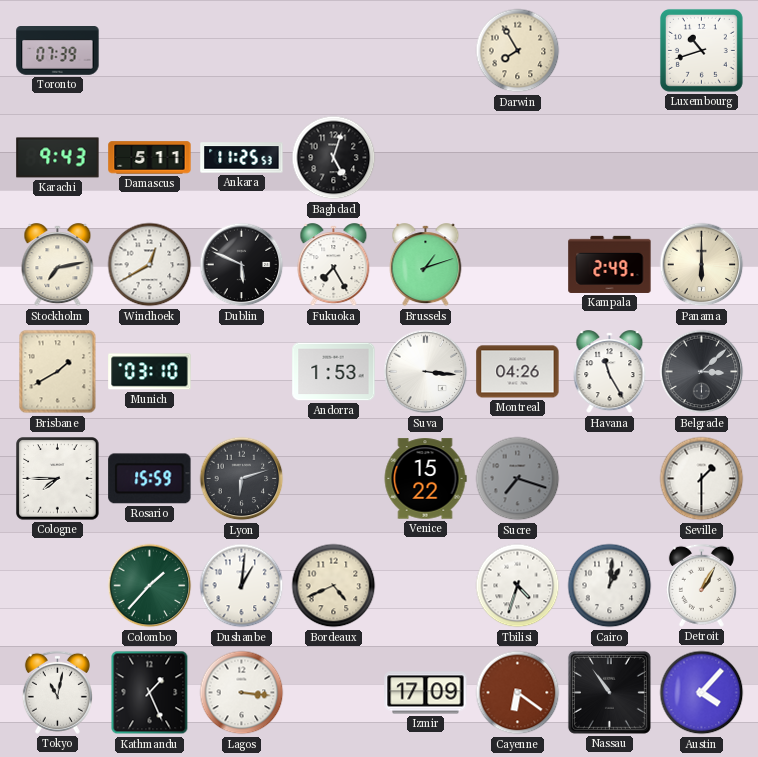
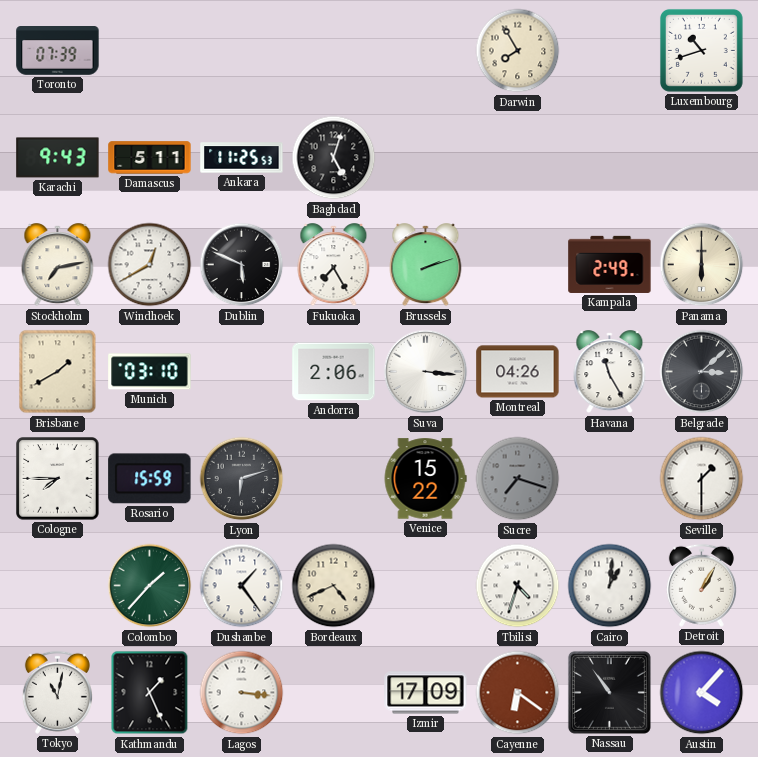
Brussels: 1:12 -> 2:12
Andorra: 1:53 -> 2:06
Dushanbe: 1:01 -> 1:24
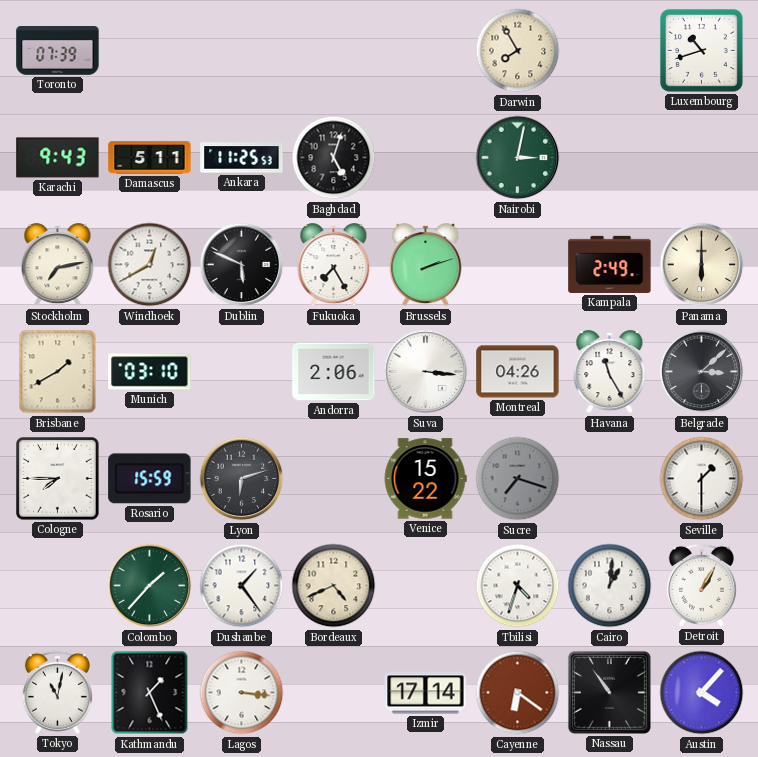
Nairobi: none -> 3:02
Izmir: 17:09 -> 17:14
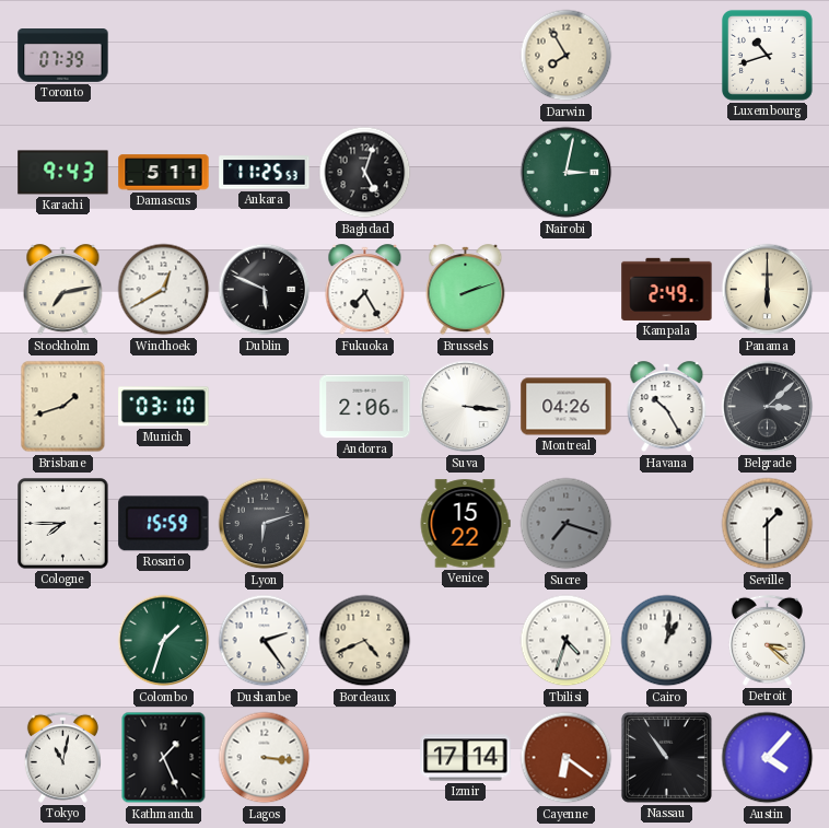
Brisbane: 1:40 -> 1:42
Havana: 11:25 -> 10:25
Colombo: 1:37 -> 1:33
Dushanbe: 1:24 -> 2:24
Detroit: 1:05 -> 3:22
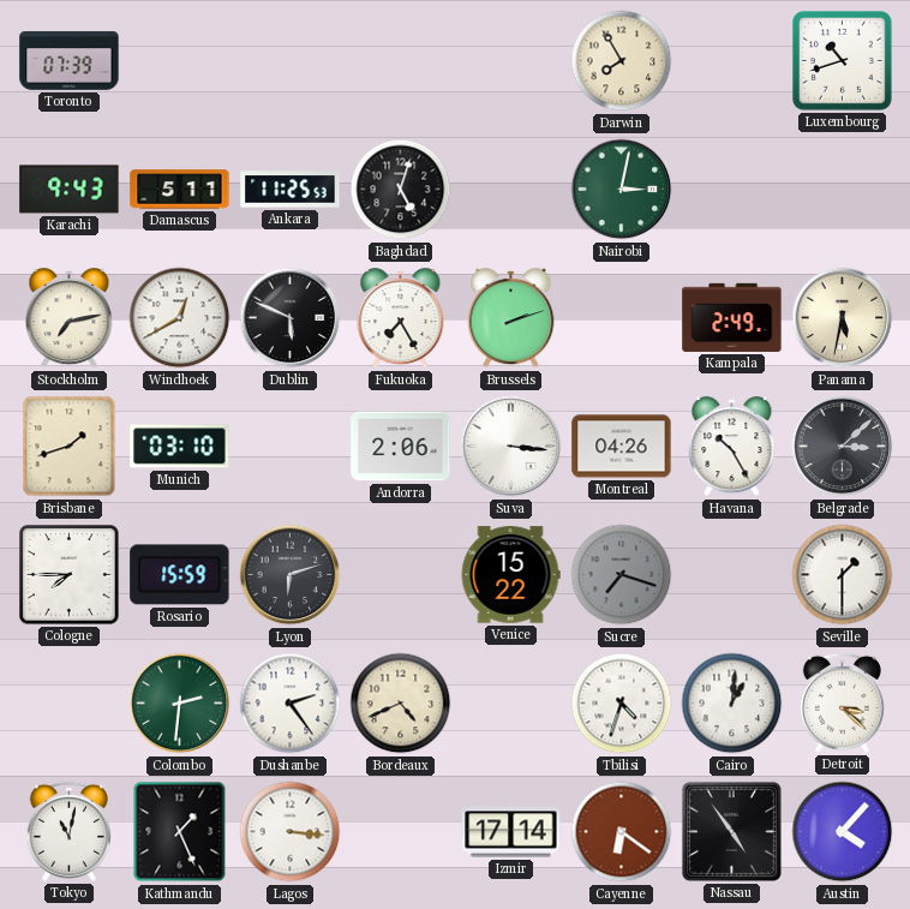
Panama: 6:00 -> 5:32
Colombo: 1:33 -> 2:31
Nassau: 10:54 -> 4:54
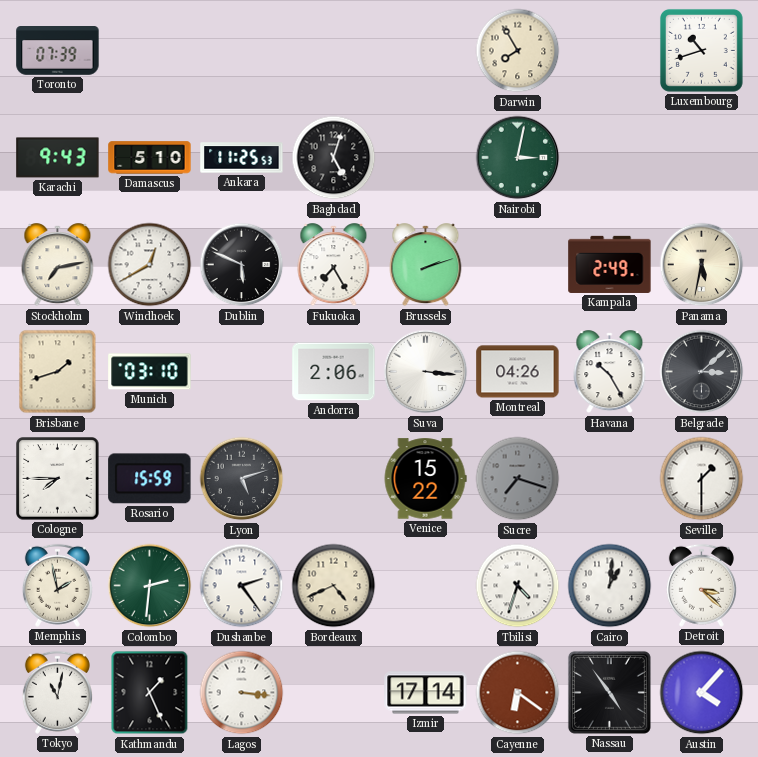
Damascus: 5:11 -> 5:10
Lyon: 6:12 -> 5:12
Memphis: none -> 1:58
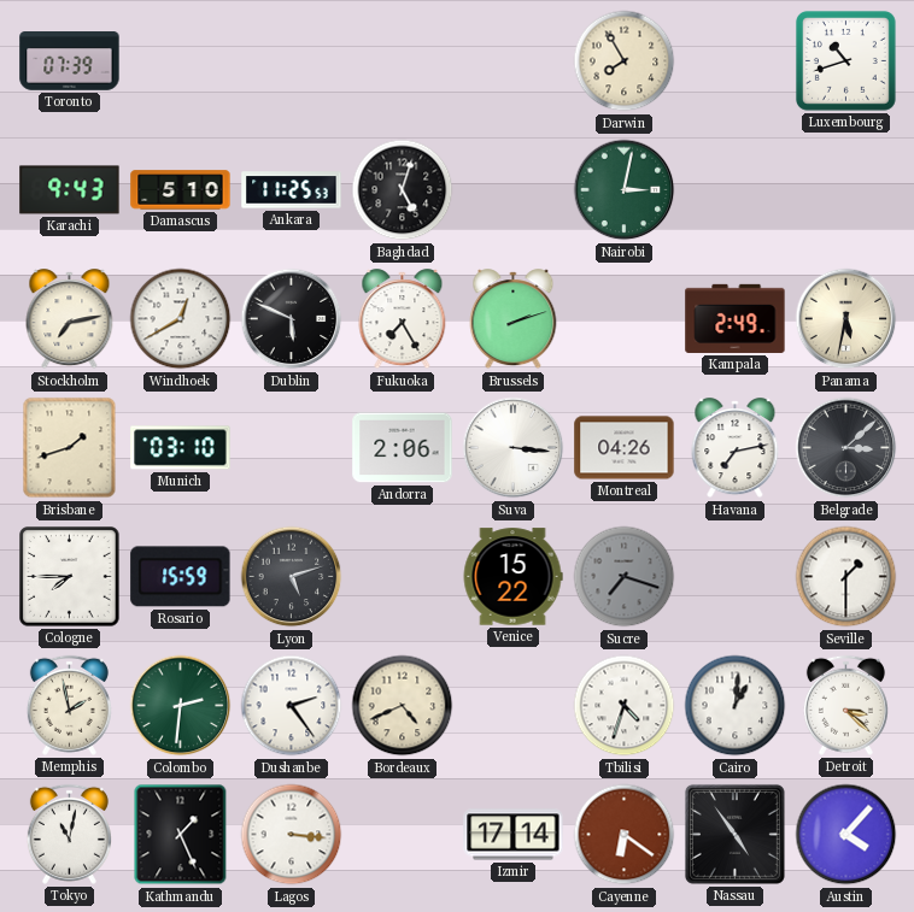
Havana: 10:25 -> 7:13
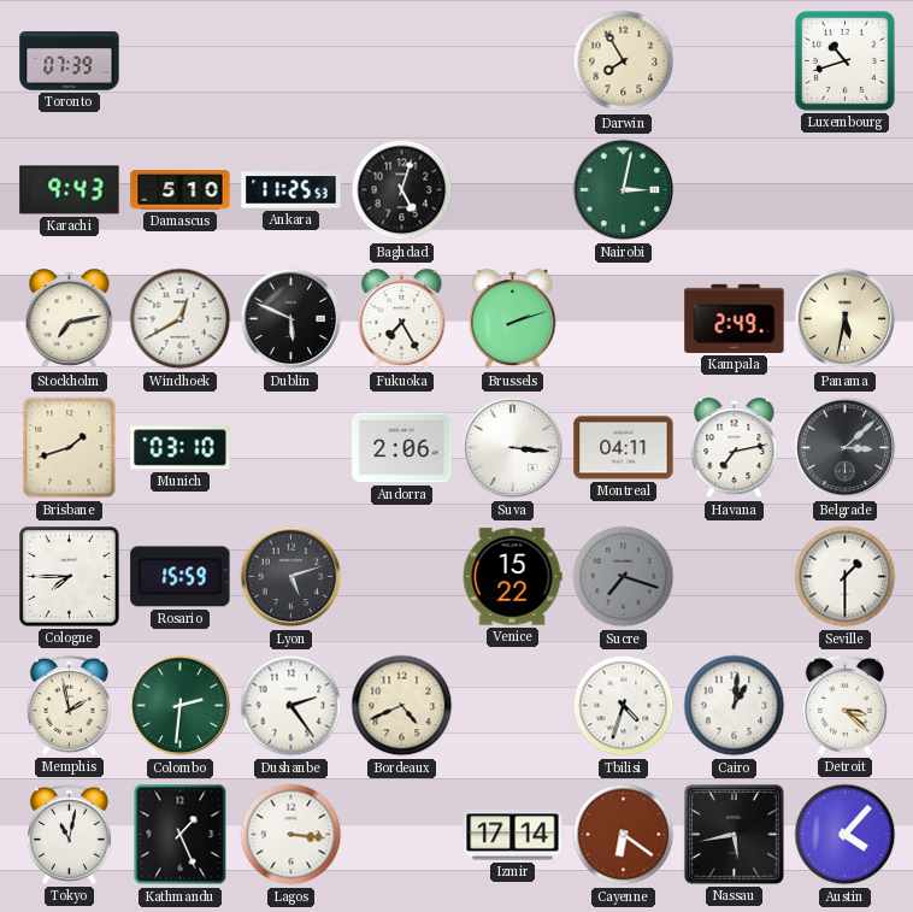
Montreal: 04:26 -> 04:11
Nassau: 4:54 -> 5:43
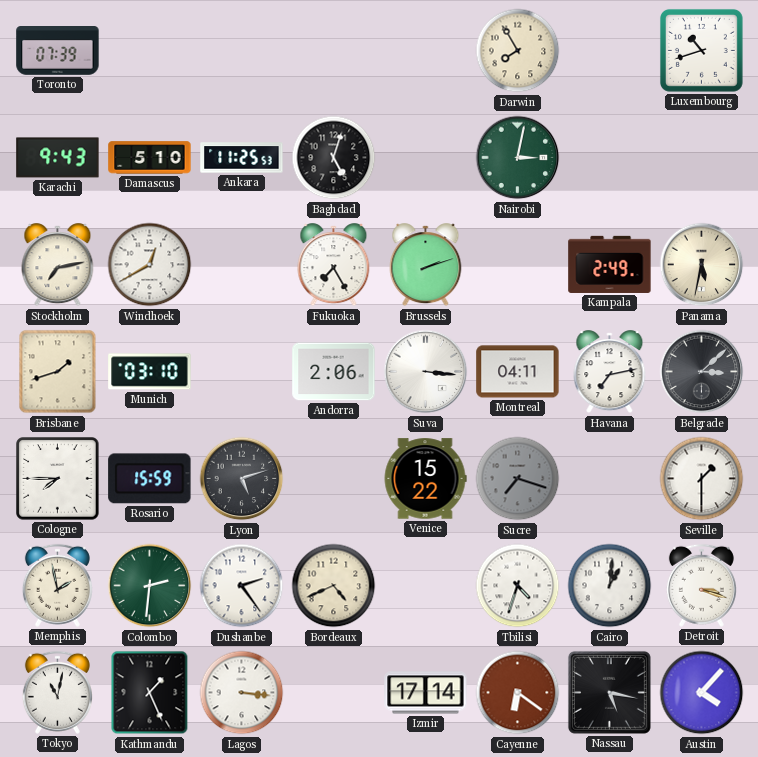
Dublin: 5:49 -> none
Detroit: 3:22 -> 3:18
Nassau: 5:43 -> 5:17
